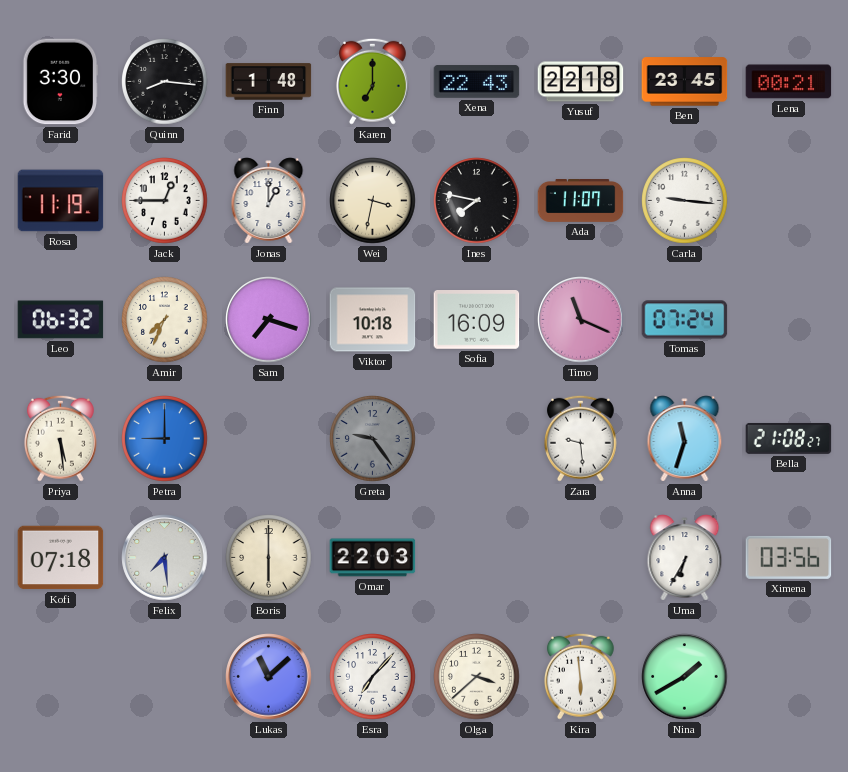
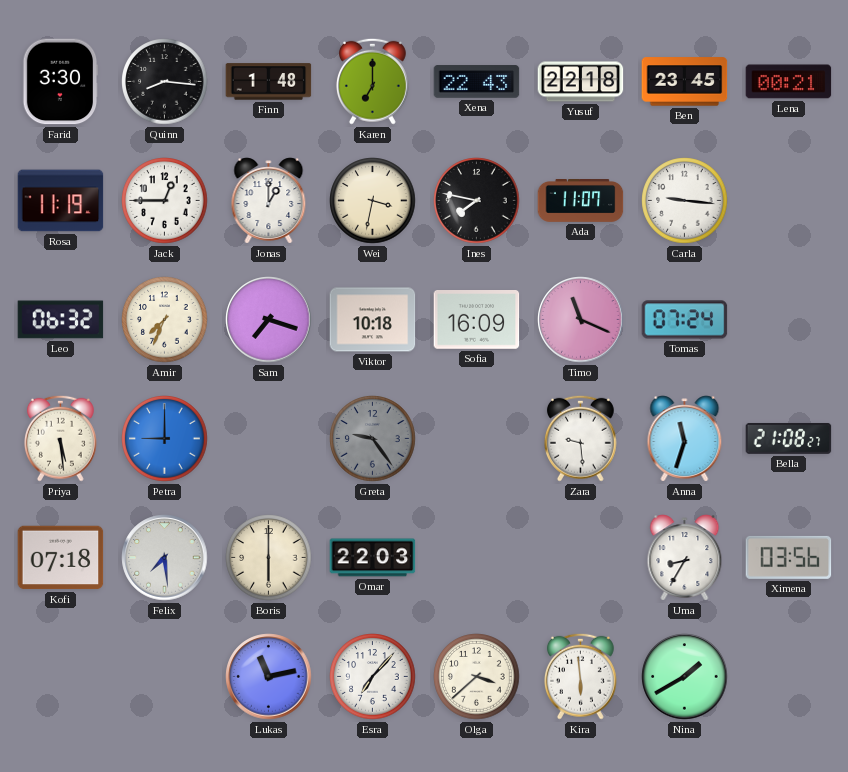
Uma: 6:35 -> 8:35
Lukas: 11:08 -> 11:13
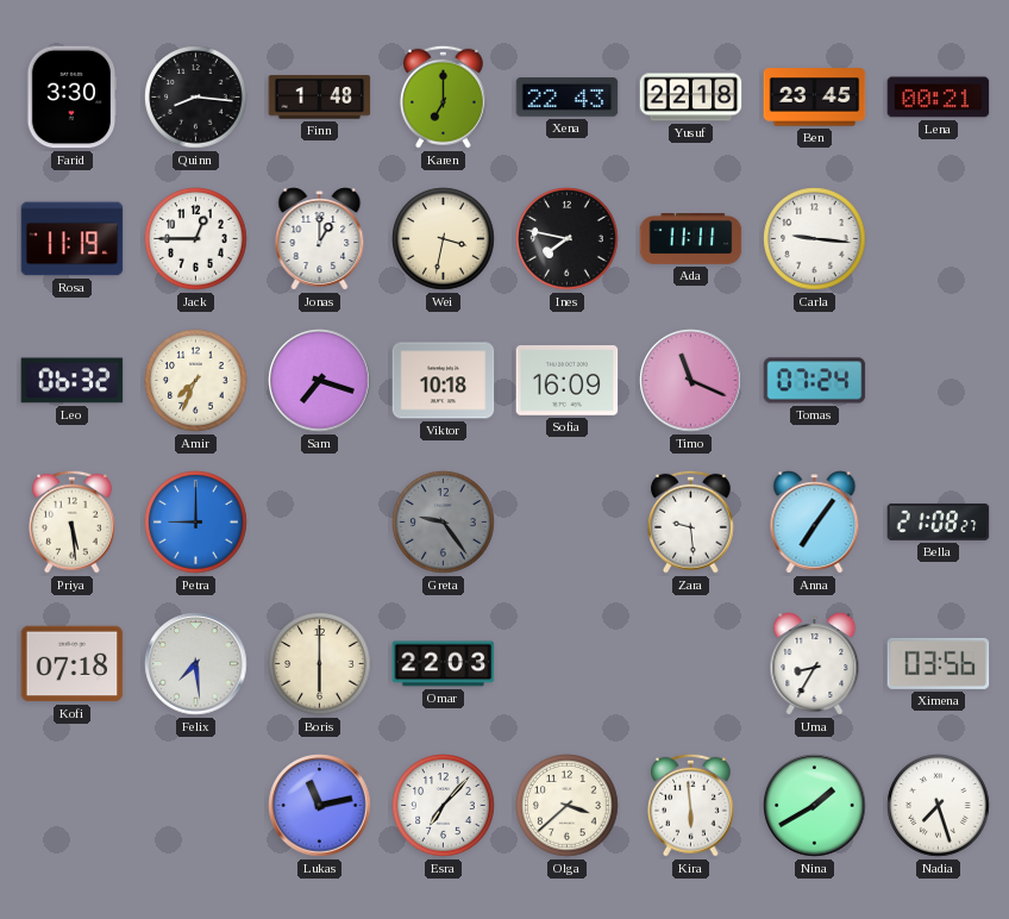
Ada: 11:07 -> 11:11
Anna: 11:33 -> 7:06
Nadia: none -> 7:27
